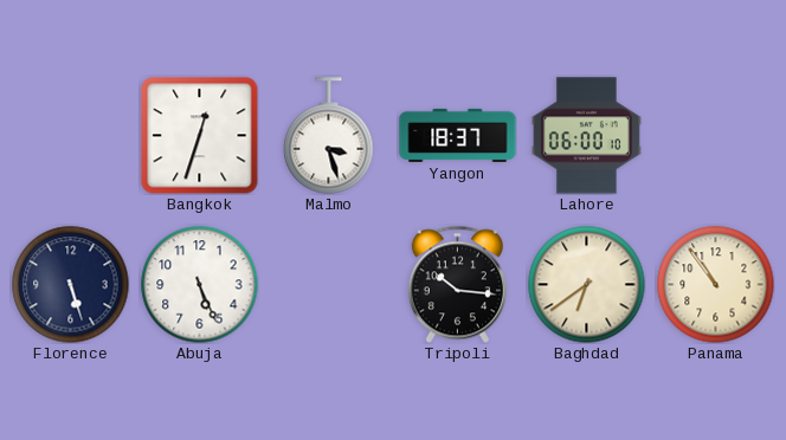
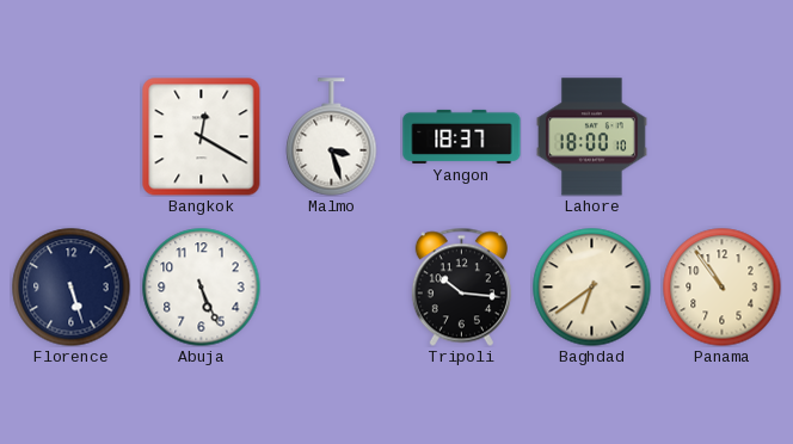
Bangkok: 12:33 -> 12:20
Lahore: 06:00 -> 18:00
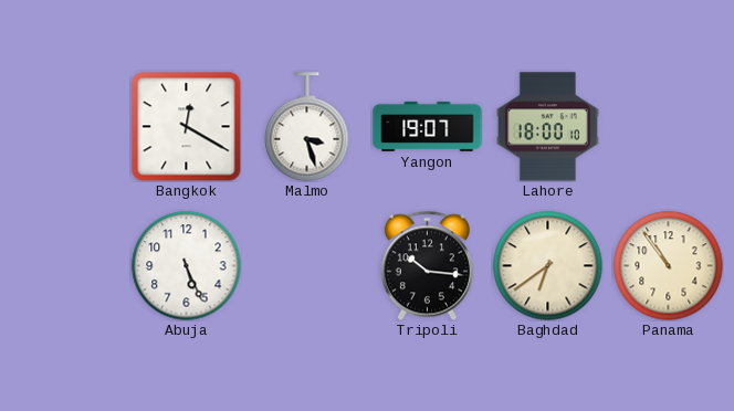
Yangon: 18:37 -> 19:07
Florence: 5:27 -> none
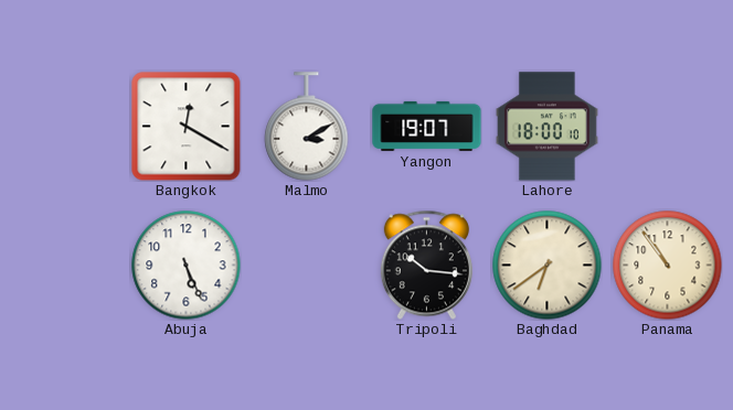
Malmo: 3:27 -> 3:10
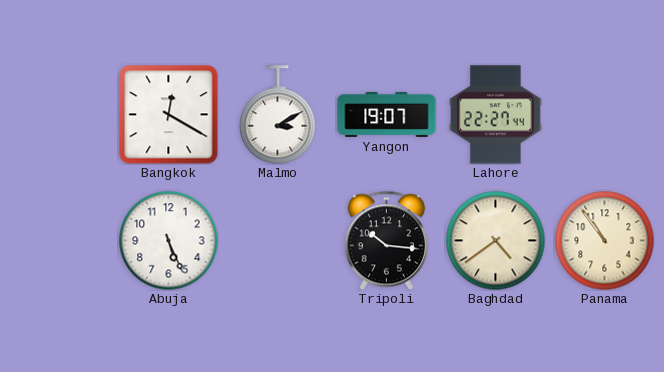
Lahore: 18:00 -> 22:27
Baghdad: 6:39 -> 4:39
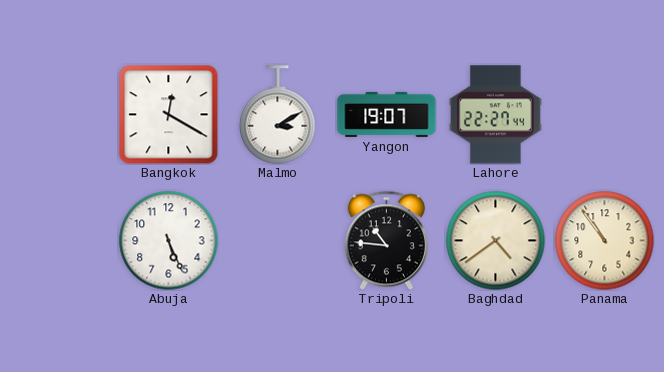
Tripoli: 10:16 -> 10:46
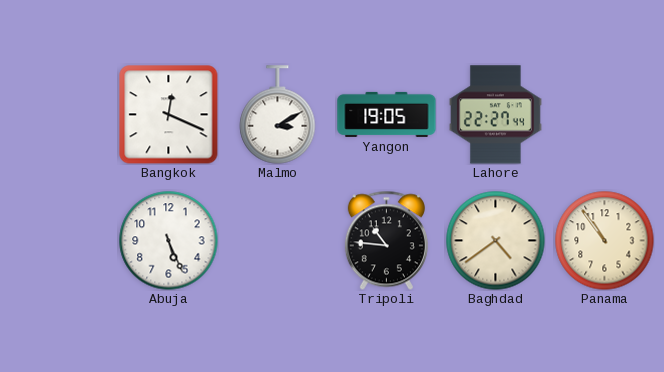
Bangkok: 12:20 -> 12:19
Yangon: 19:07 -> 19:05
